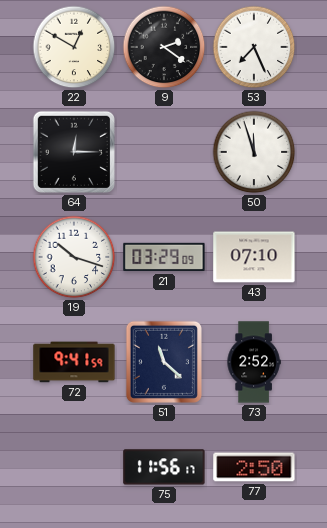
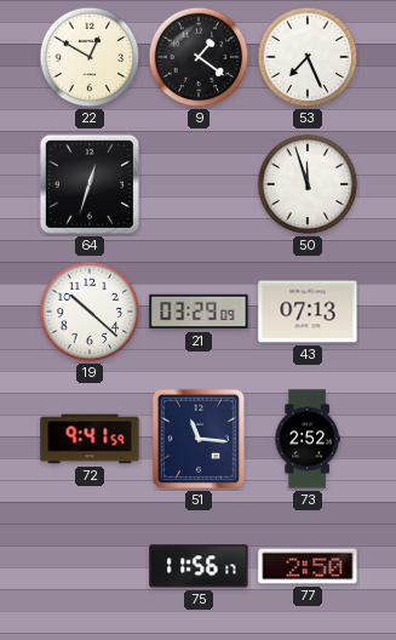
9: 2:21 -> 1:21
64: 12:15 -> 12:33
19: 10:18 -> 10:22
43: 07:10 -> 07:13
51: 11:22 -> 11:16
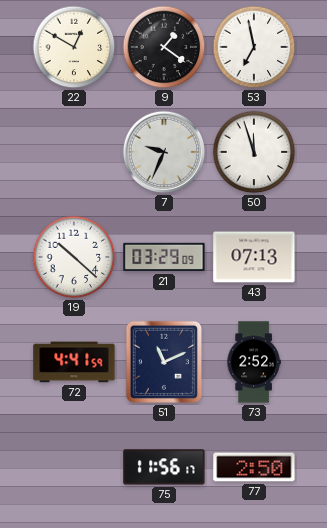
53: 7:26 -> 6:58
64: 12:33 -> none
7: none -> 9:34
72: 9:41 -> 4:41
51: 11:16 -> 11:11
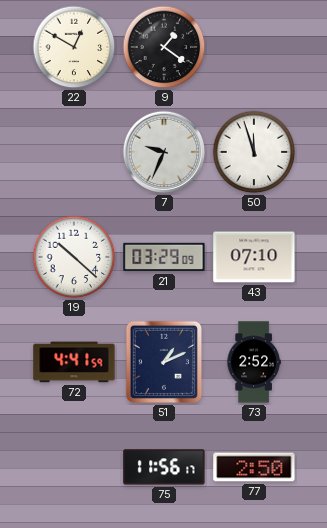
53: 6:58 -> none
43: 07:13 -> 07:10
51: 11:11 -> 1:11
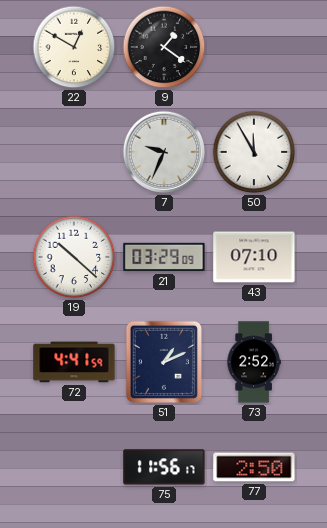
50: 11:57 -> 11:55
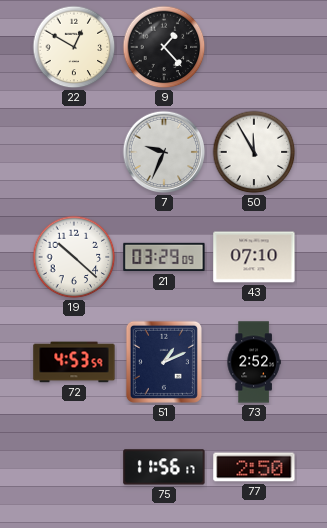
9: 1:21 -> 1:23
72: 4:41 -> 4:53
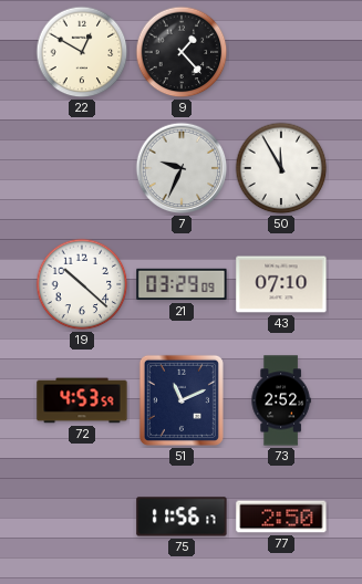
51: 1:11 -> 11:11
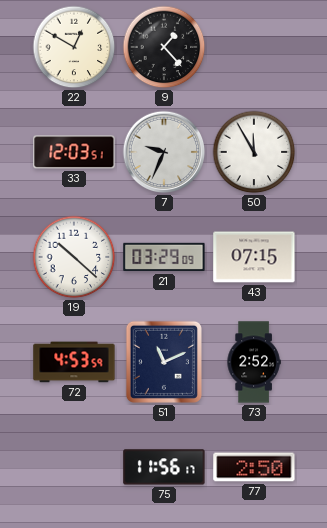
33: none -> 12:03
43: 07:10 -> 07:15
